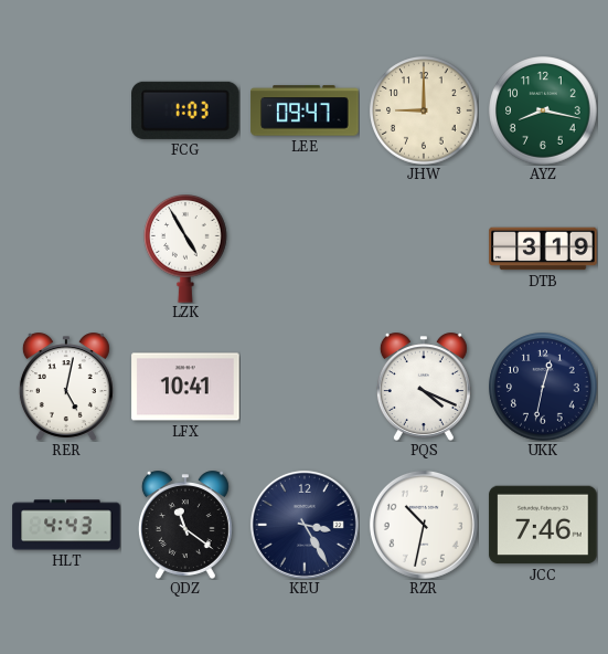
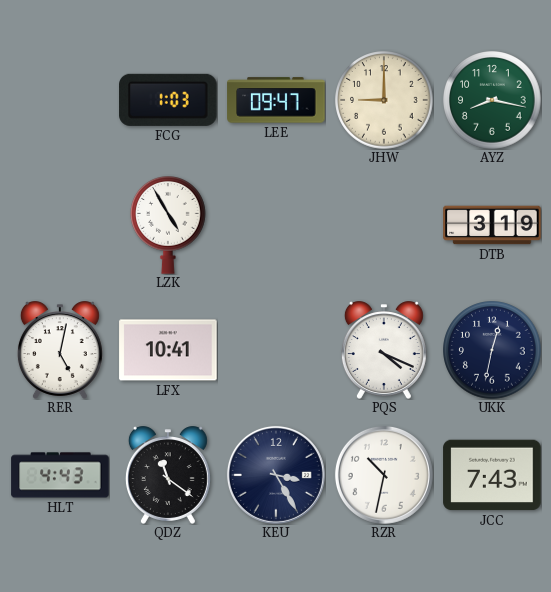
JCC: 7:46 -> 7:43
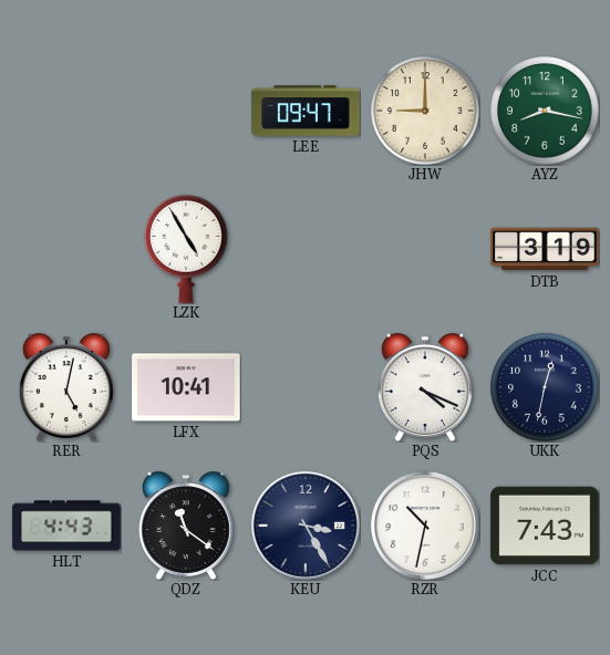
FCG: 1:03 -> none
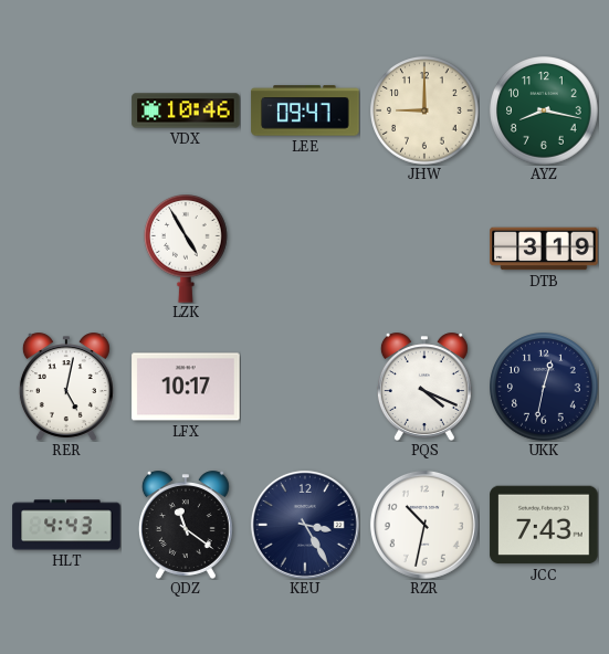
VDX: none -> 10:46
LFX: 10:41 -> 10:17
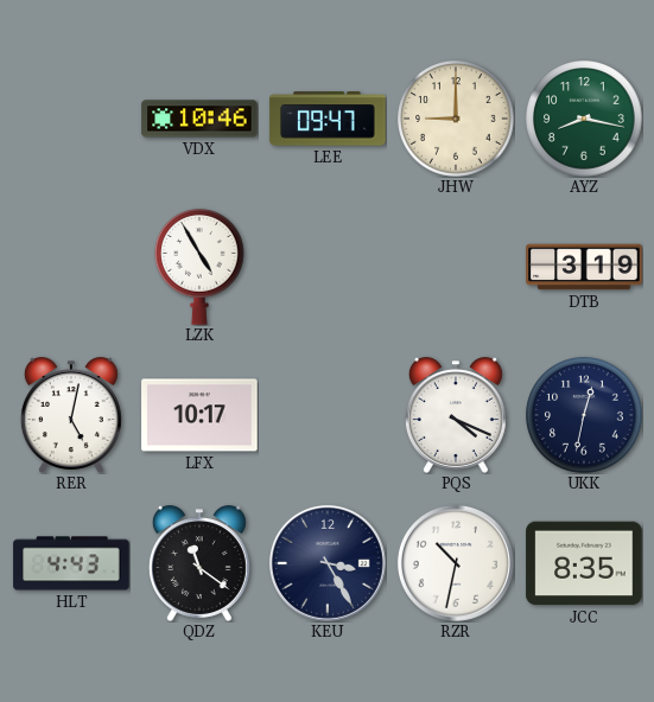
JCC: 7:43 -> 8:35
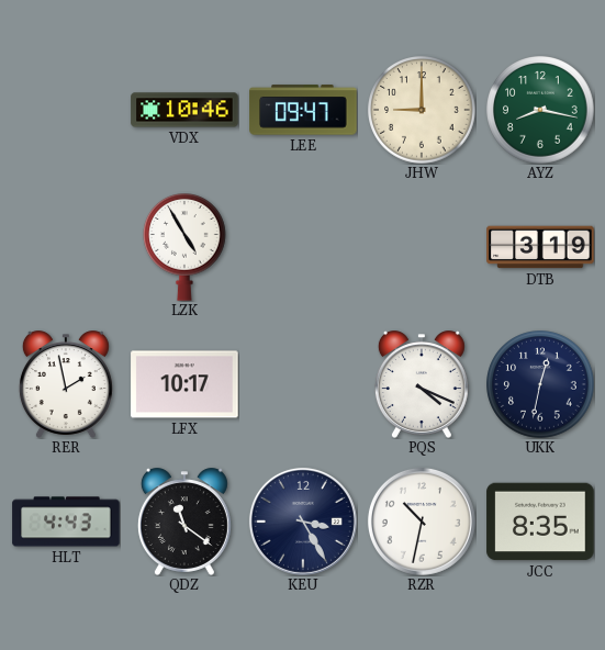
RER: 5:02 -> 1:58
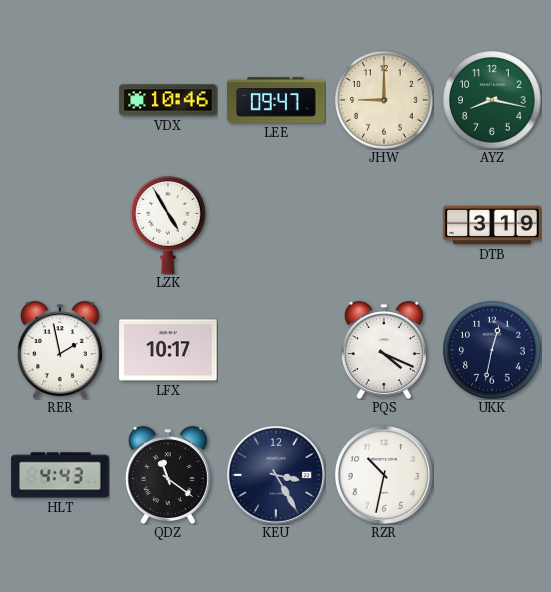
JCC: 8:35 -> none
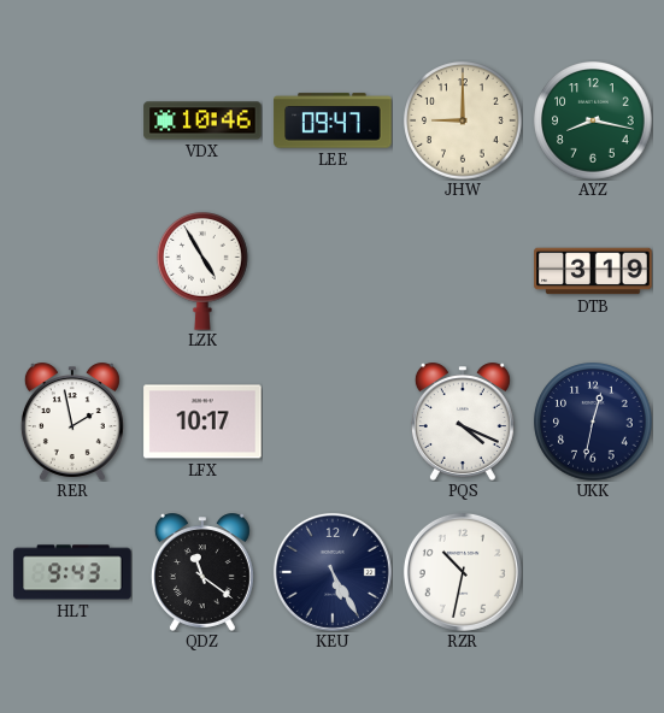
HLT: 4:43 -> 9:43
KEU: 3:25 -> 5:25
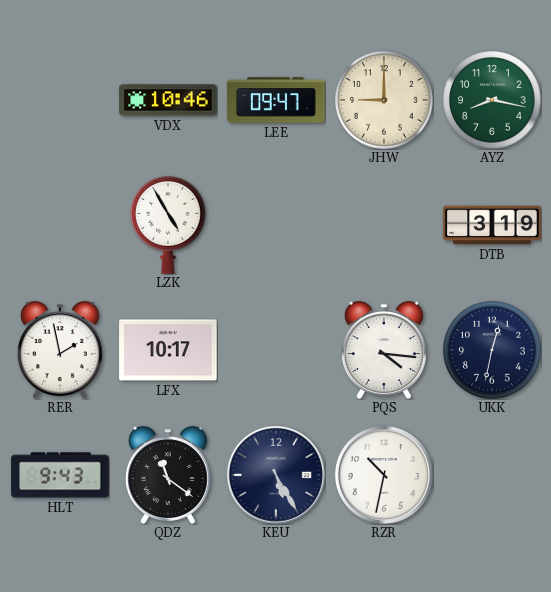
PQS: 4:19 -> 4:16
